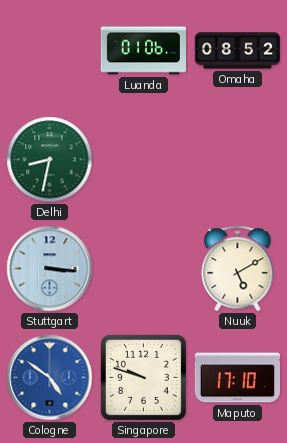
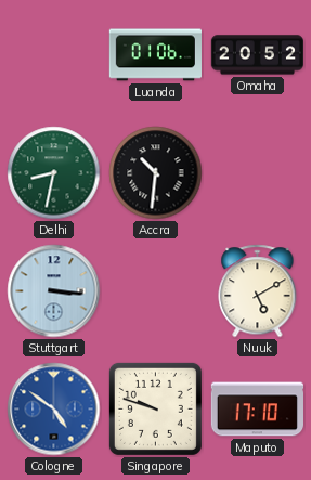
Omaha: 08:52 -> 20:52
Accra: none -> 10:31
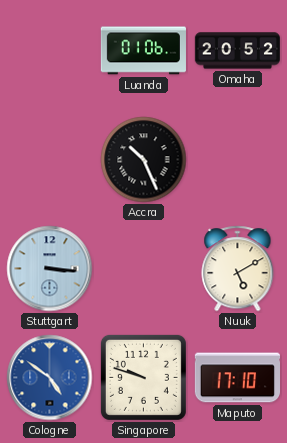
Delhi: 8:32 -> none
Accra: 10:31 -> 10:26
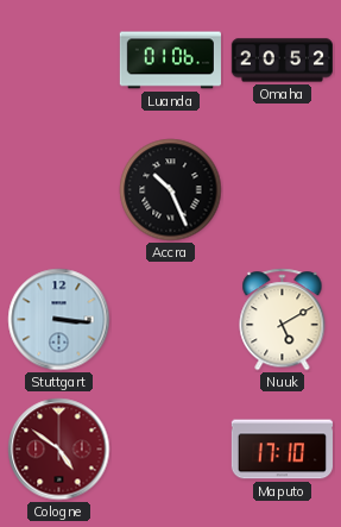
Cologne dial: blue -> burgundy
Singapore: 9:48 -> none
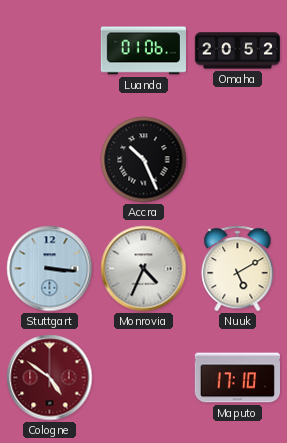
Monrovia: none -> 4:34
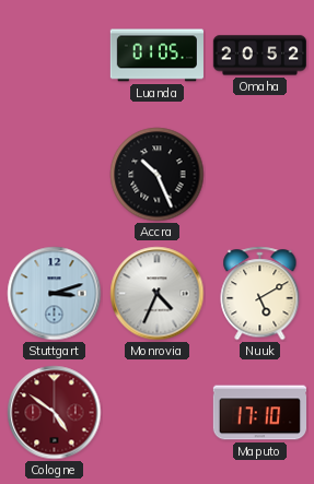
Luanda: 01:06 -> 01:05
Stuttgart: 3:16 -> 3:12
